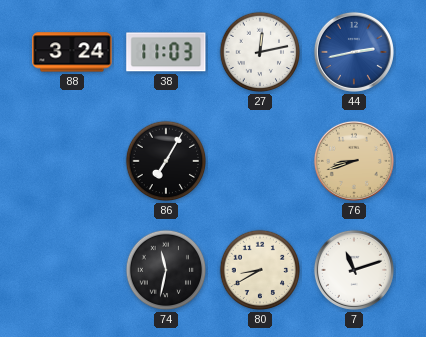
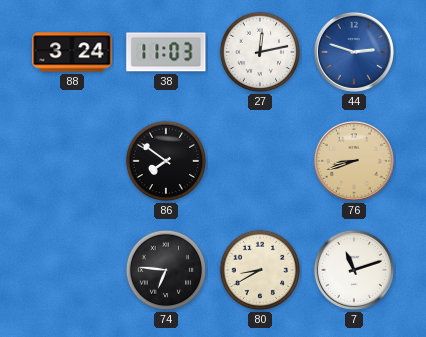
44: 2:43 -> 2:48
86: 7:05 -> 7:51
74: 11:32 -> 6:46
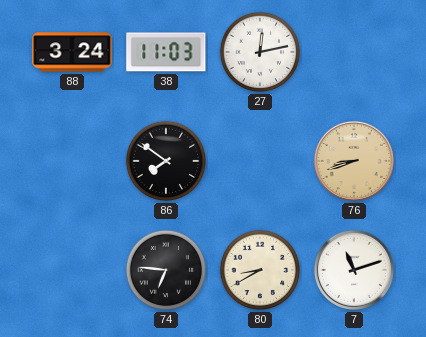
44: 2:48 -> none
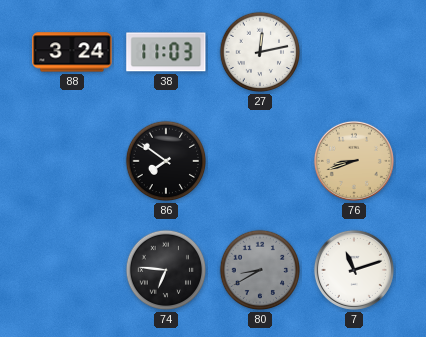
80 dial: cream -> grey
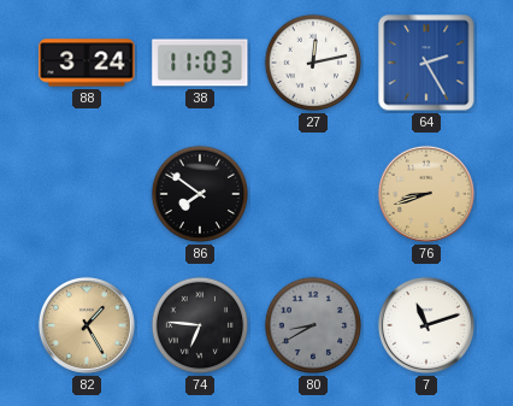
64: none -> 2:25
82: none -> 1:25
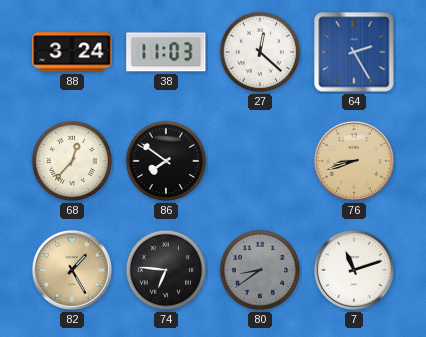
27: 12:13 -> 12:22
68: none -> 12:37
80: 8:40 -> 8:39
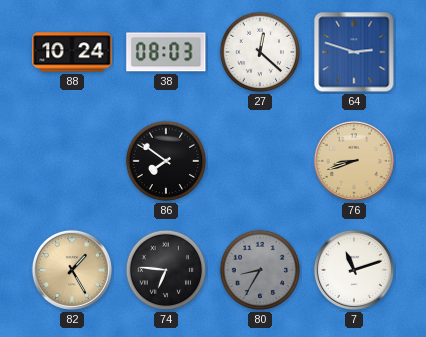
88: 3:24 -> 10:24
38: 11:03 -> 08:03
64: 2:25 -> 2:48
68: 12:37 -> none
80: 8:39 -> 8:35
